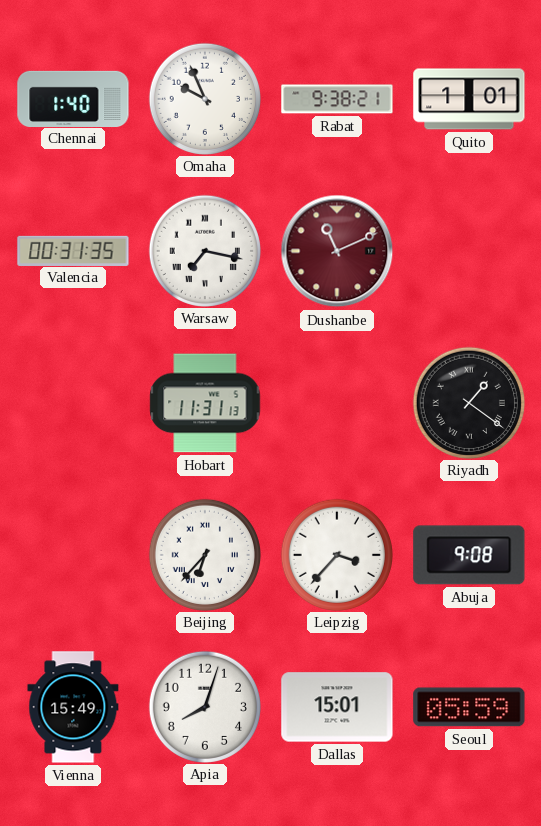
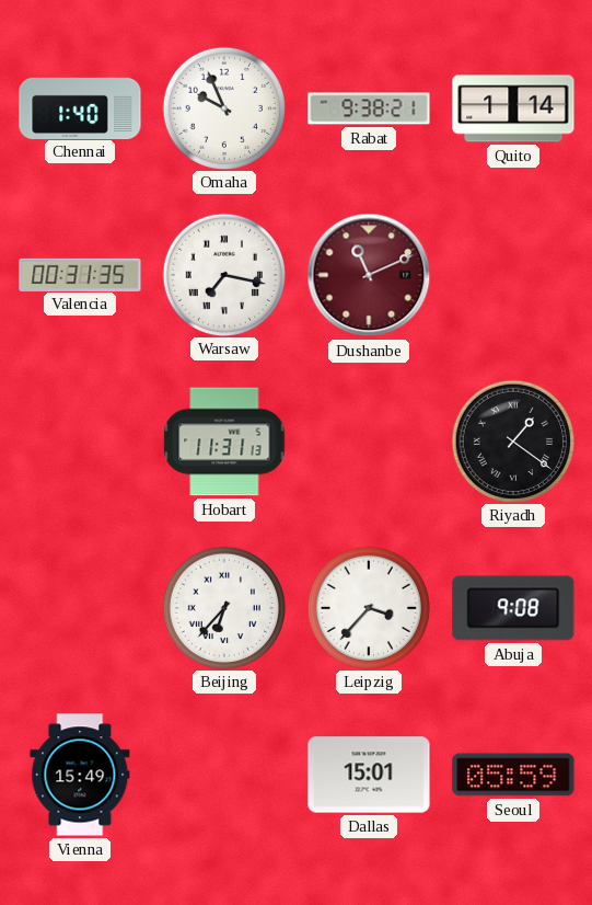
Quito: 1:01 -> 1:14
Apia: 8:03 -> none
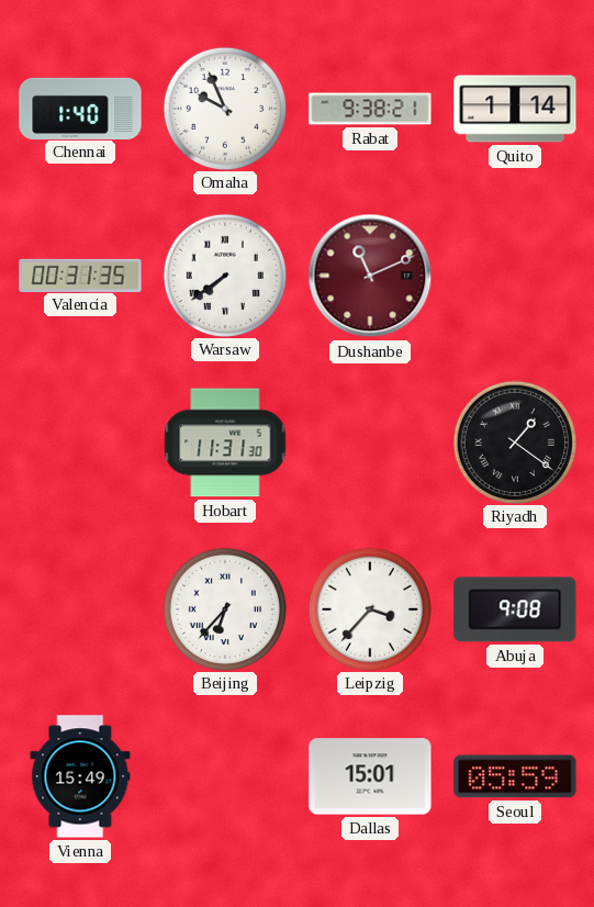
Warsaw: 7:17 -> 7:39
Hobart: 11:31:13 -> 11:31:30
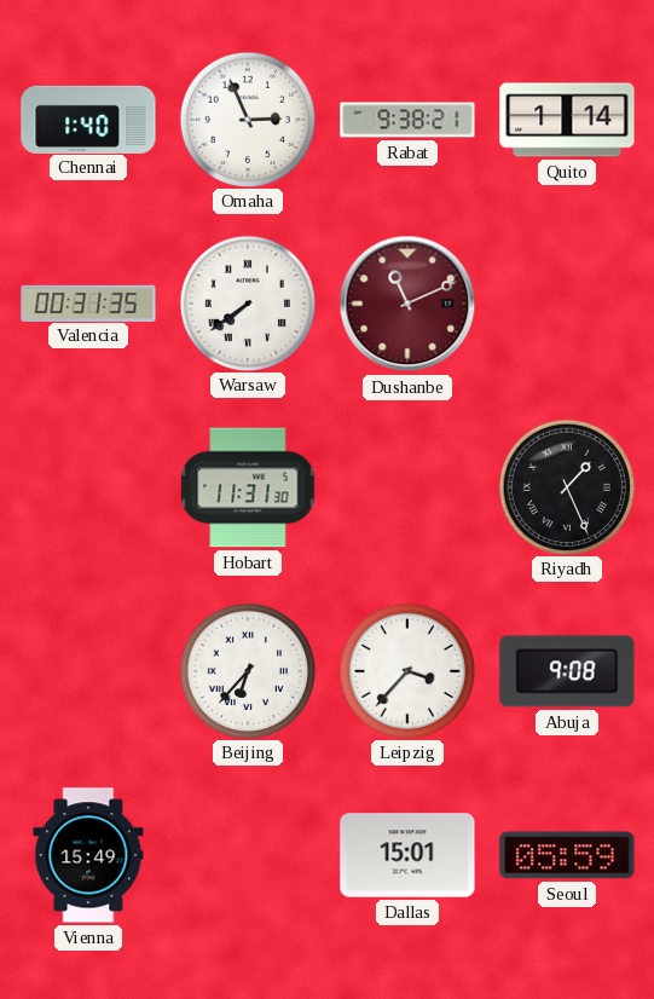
Omaha: 9:56 -> 2:56
Riyadh: 1:21 -> 1:26
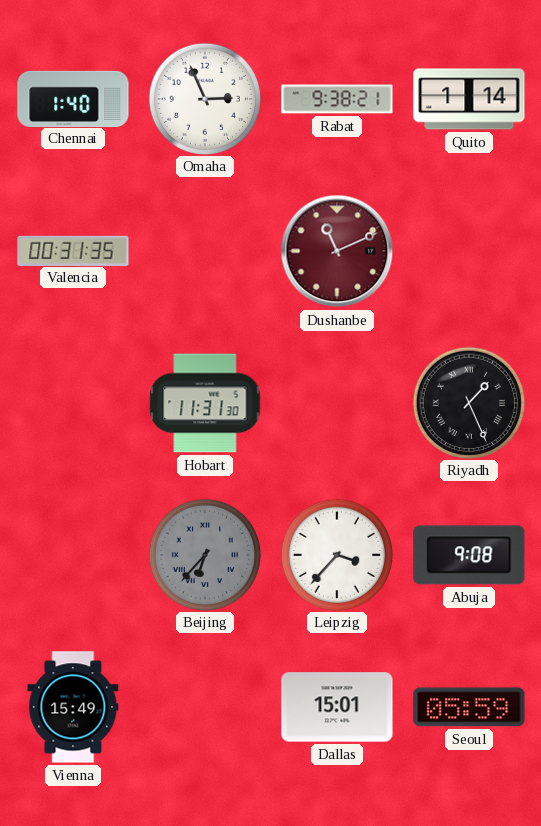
Warsaw: 7:39 -> none
Beijing dial: white -> grey
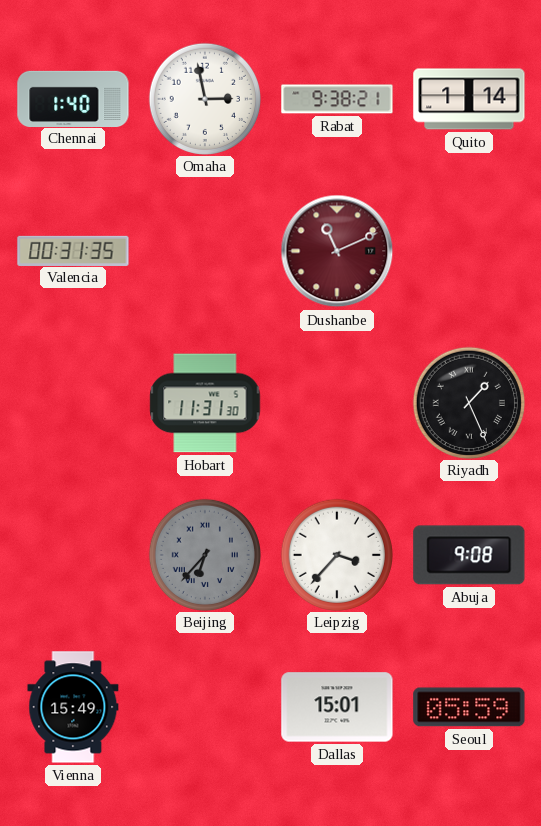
Omaha: 2:56 -> 2:58
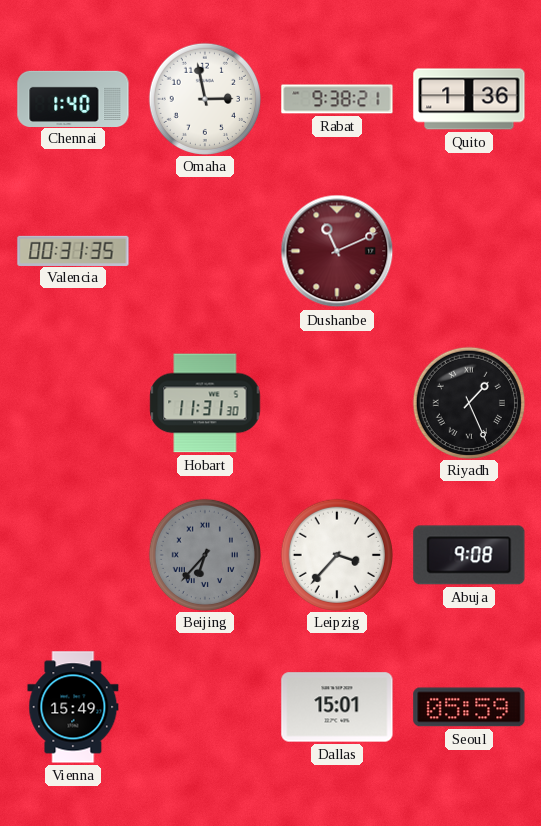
Quito: 1:14 -> 1:36
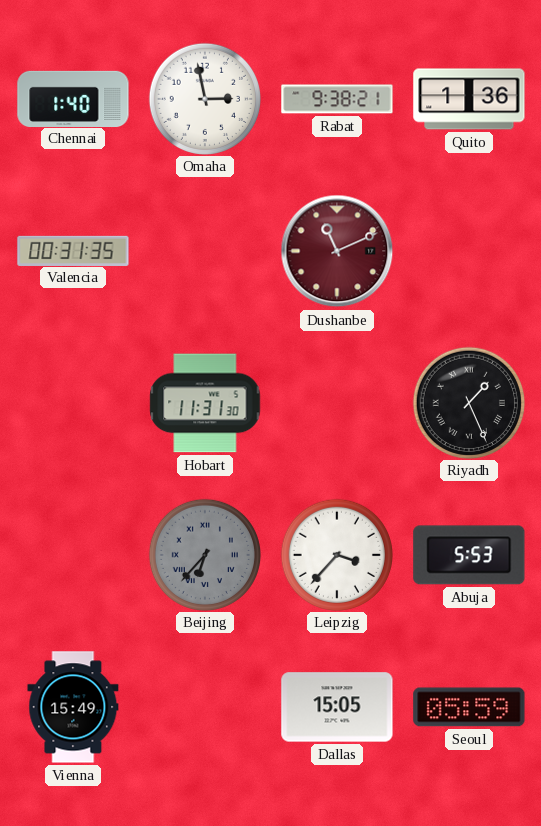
Abuja: 9:08 -> 5:53
Dallas: 15:01 -> 15:05
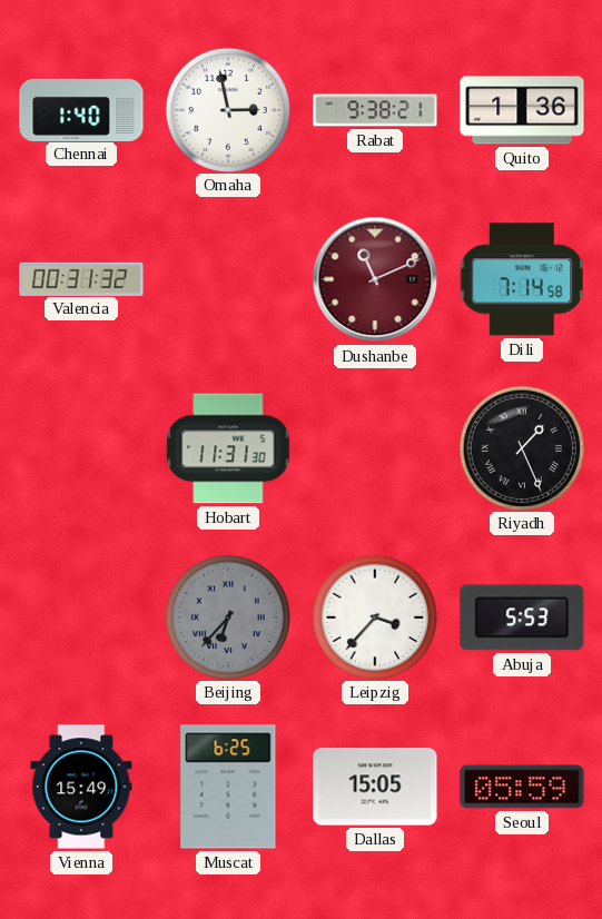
Valencia: 00:31:35 -> 00:31:32
Dili: none -> 7:14
Muscat: none -> 6:25
